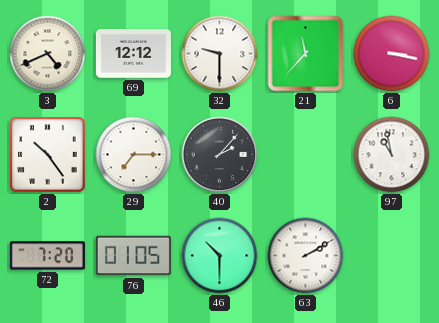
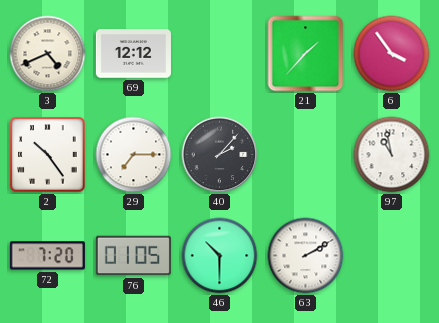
32: 9:30 -> none
21: 11:37 -> 1:37
6: 3:17 -> 3:54
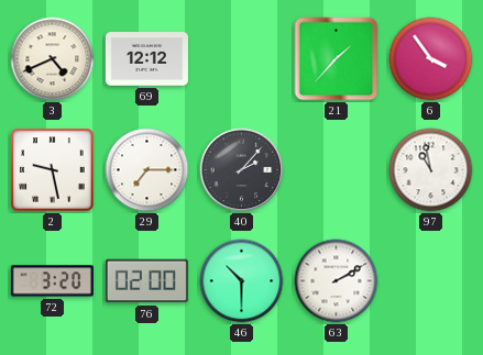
2: 10:24 -> 9:28
72: 7:20 -> 3:20
76: 01:05 -> 02:00
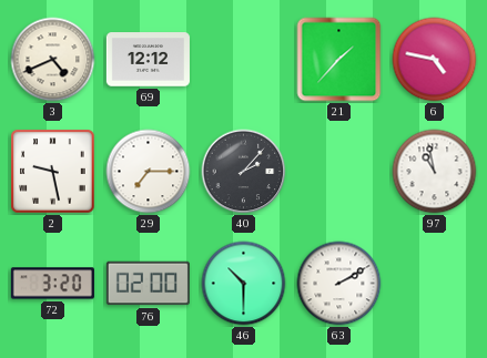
6: 3:54 -> 4:47
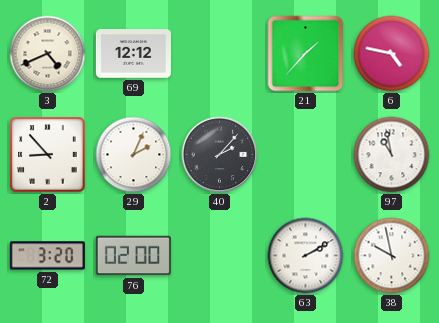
2: 9:28 -> 8:53
29: 7:15 -> 2:04
46: 10:30 -> none
38: none -> 9:58
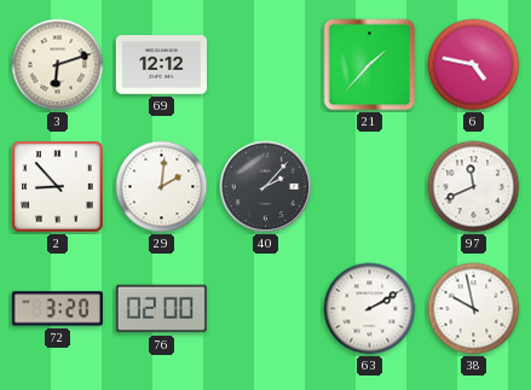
3: 4:41 -> 6:12
29: 2:04 -> 2:01
97: 10:58 -> 11:41
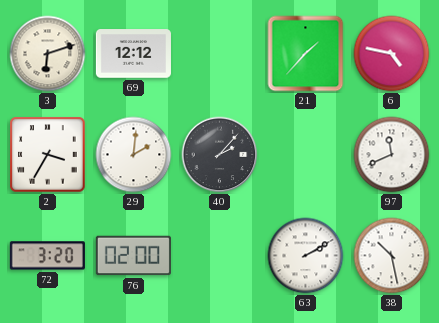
2: 8:53 -> 3:35
38: 9:58 -> 10:28
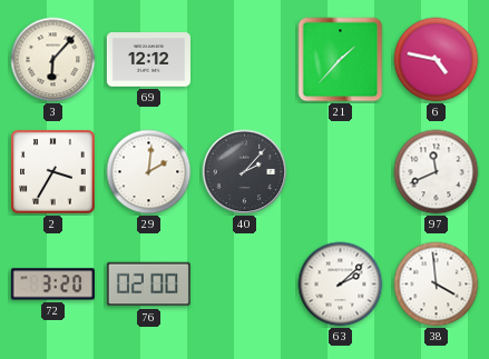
3: 6:12 -> 6:07
63: 2:10 -> 2:08
38: 10:28 -> 3:59
